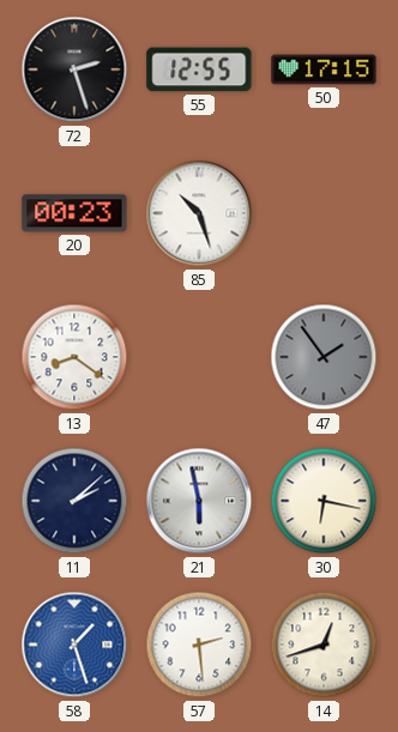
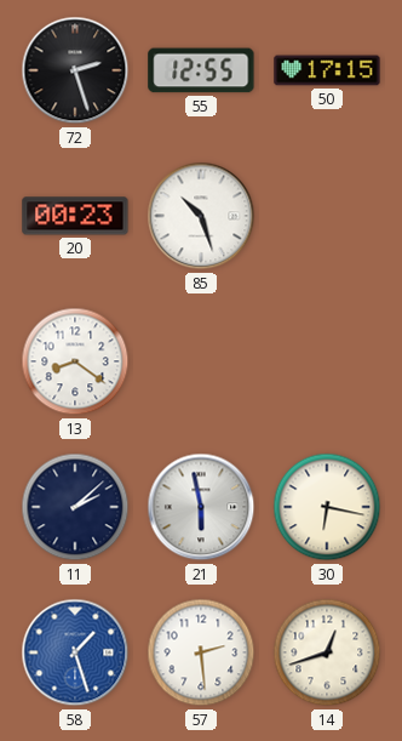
47: 1:54 -> none
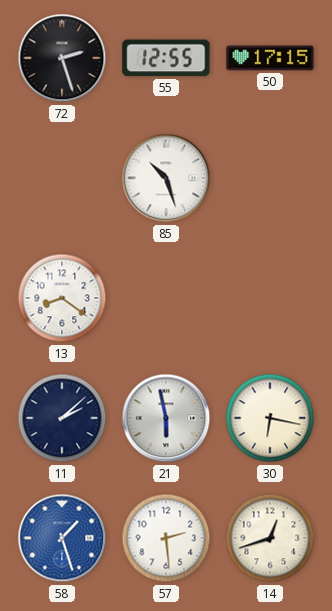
20: 00:23 -> none
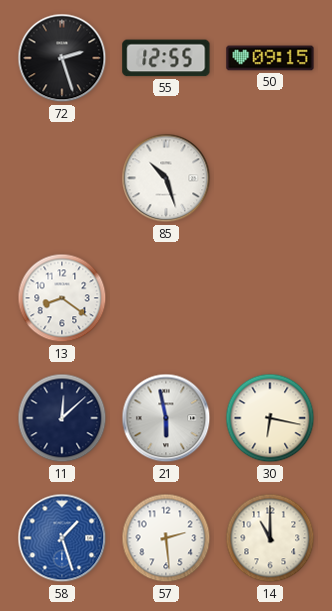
50: 17:15 -> 09:15
11: 2:08 -> 12:08
14: 12:42 -> 11:00
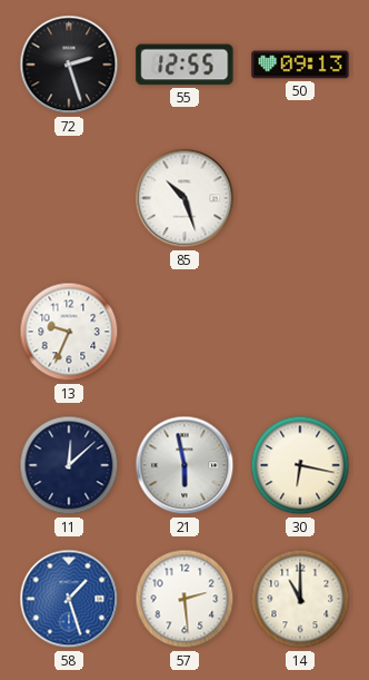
50: 09:15 -> 09:13
13: 8:21 -> 9:34
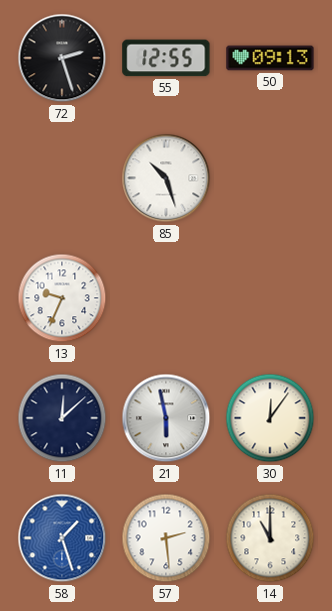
30: 6:17 -> 12:06
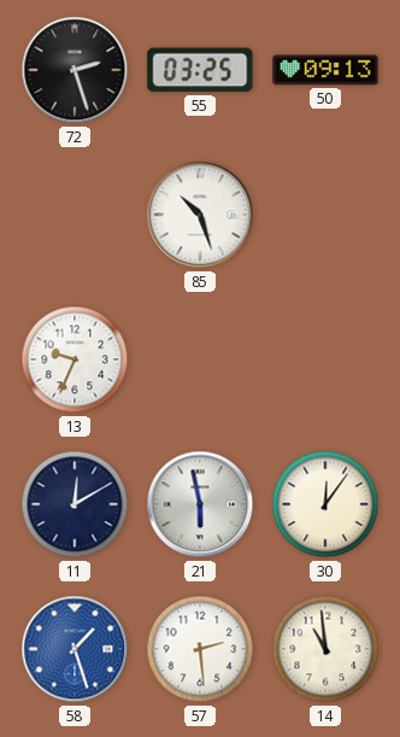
55: 12:55 -> 03:25
11: 12:08 -> 12:10
14: 11:00 -> 10:59
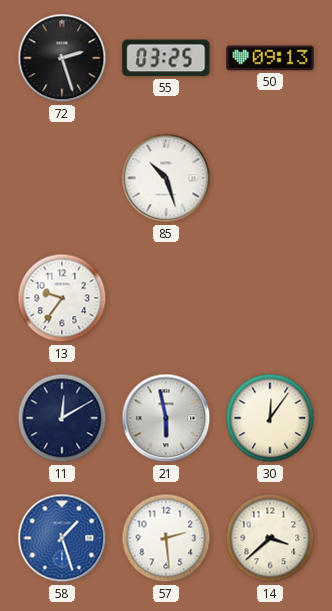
13: 9:34 -> 9:36
14: 10:59 -> 3:38
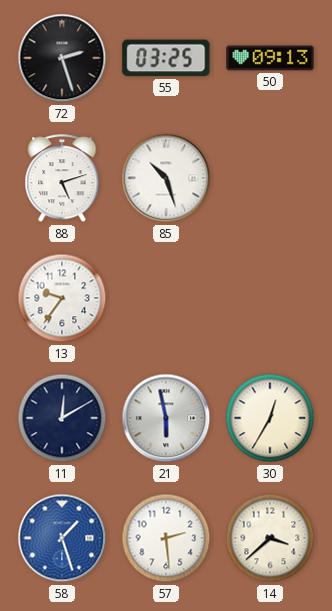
88: none -> 5:12
30: 12:06 -> 12:35
